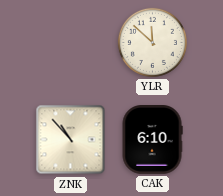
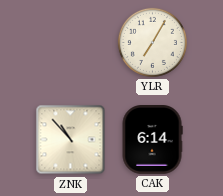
YLR: 11:52 -> 7:05
CAK: 6:10 -> 6:14
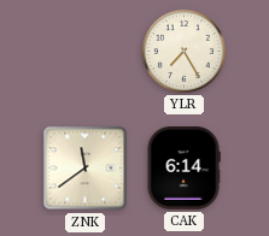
YLR: 7:05 -> 7:25
ZNK: 10:53 -> 11:39
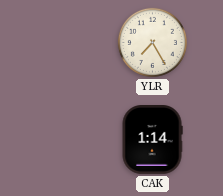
ZNK: 11:39 -> none
CAK: 6:14 -> 1:14
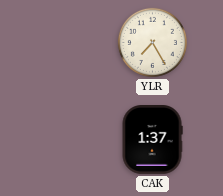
CAK: 1:14 -> 1:37
